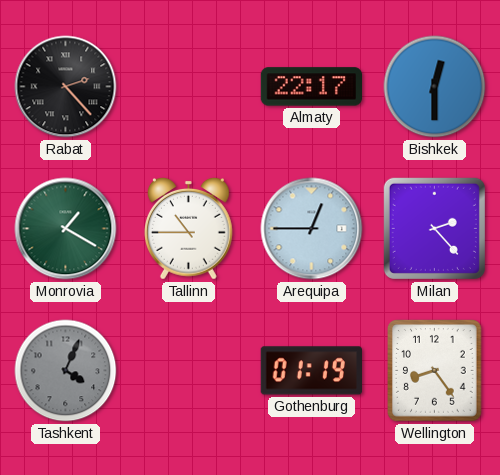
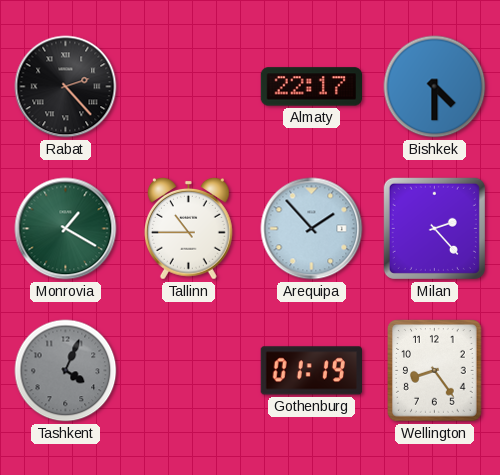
Bishkek: 12:30 -> 4:30
Arequipa: 12:45 -> 1:53
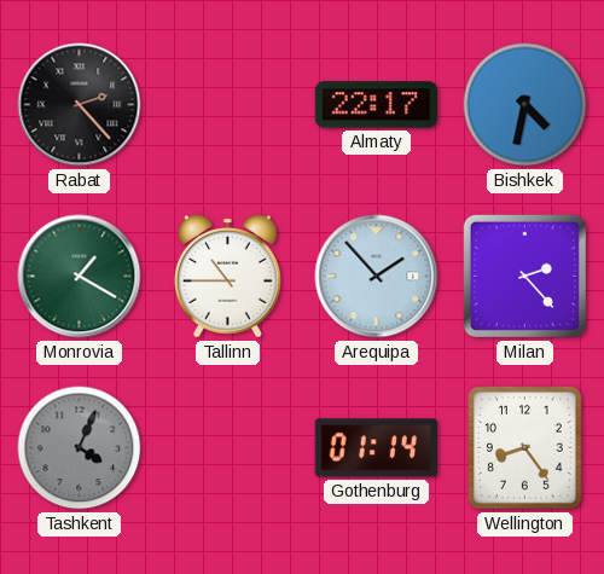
Bishkek: 4:30 -> 4:32
Gothenburg: 01:19 -> 01:14
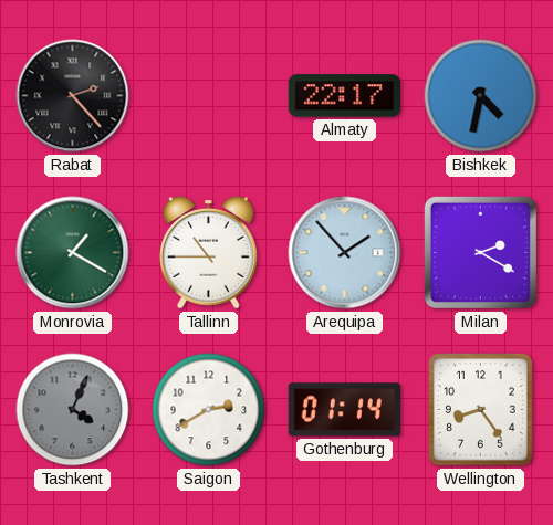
Milan: 2:23 -> 2:20
Saigon: none -> 2:40
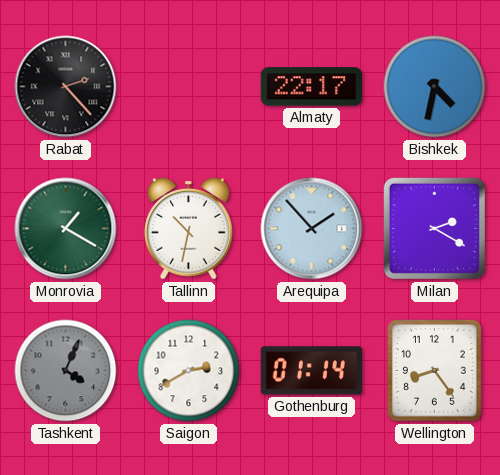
Tallinn: 10:45 -> 10:32
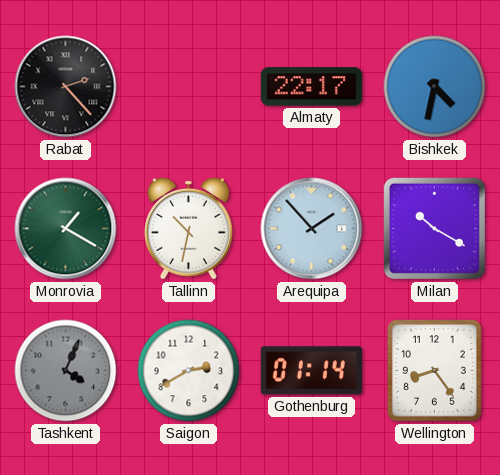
Milan: 2:20 -> 10:20
